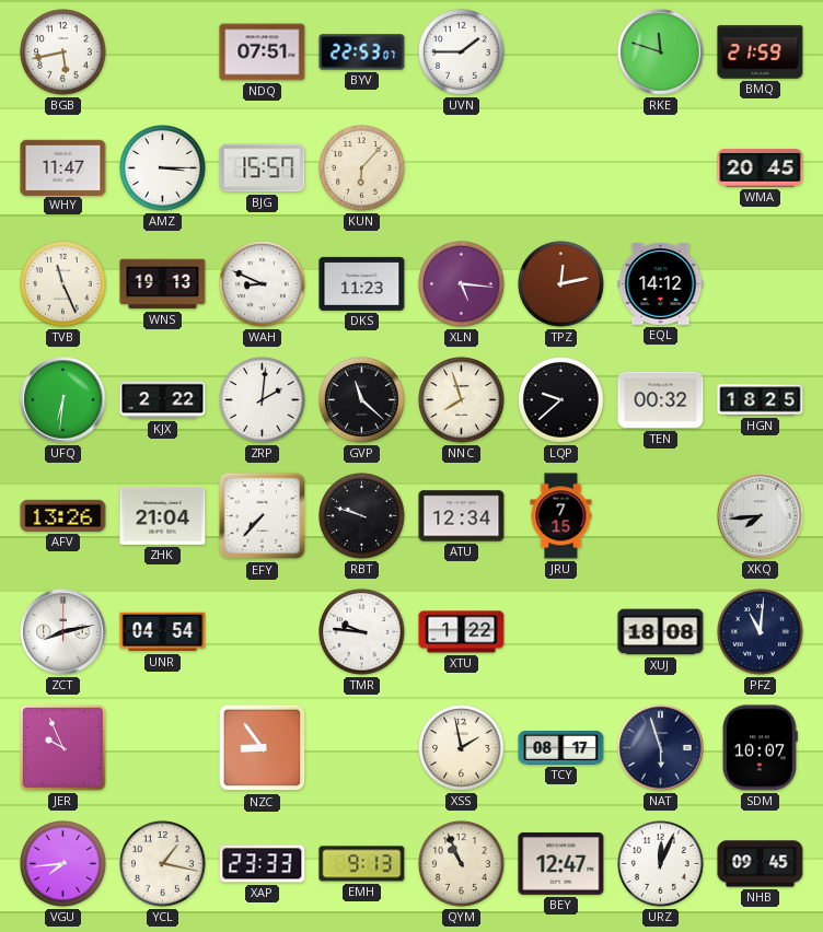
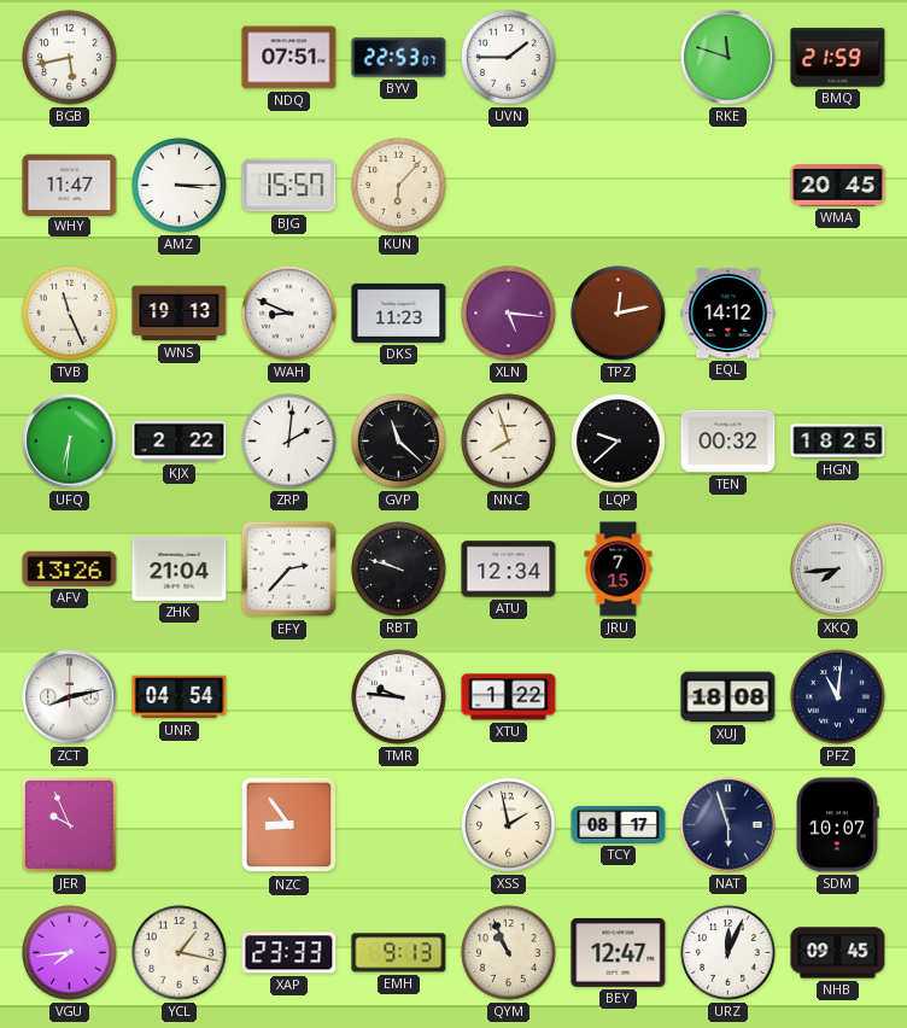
EFY: 7:37 -> 2:37
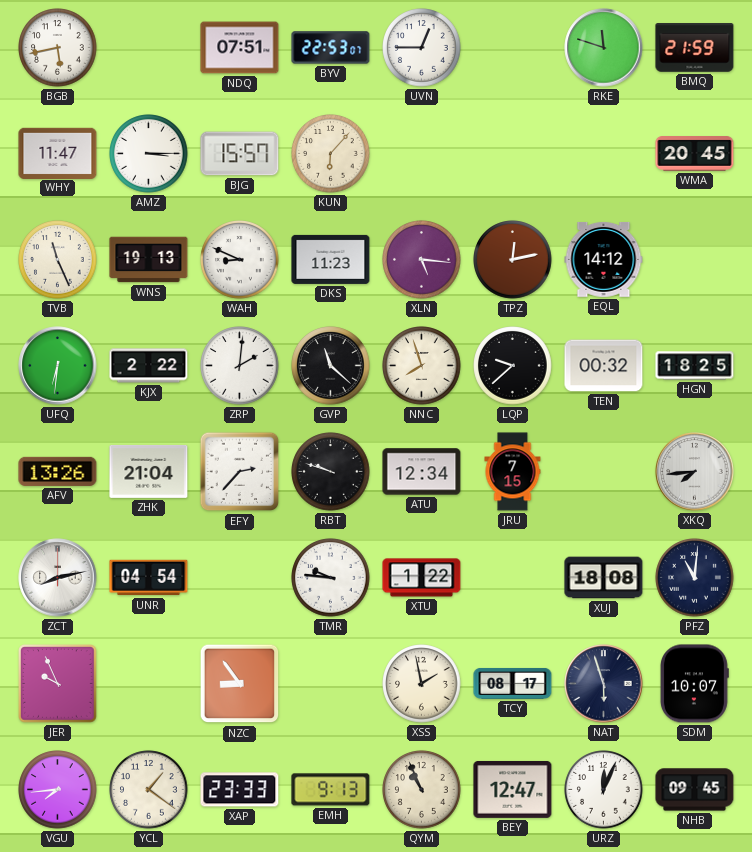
UVN: 1:45 -> 12:45
YCL: 1:17 -> 1:21
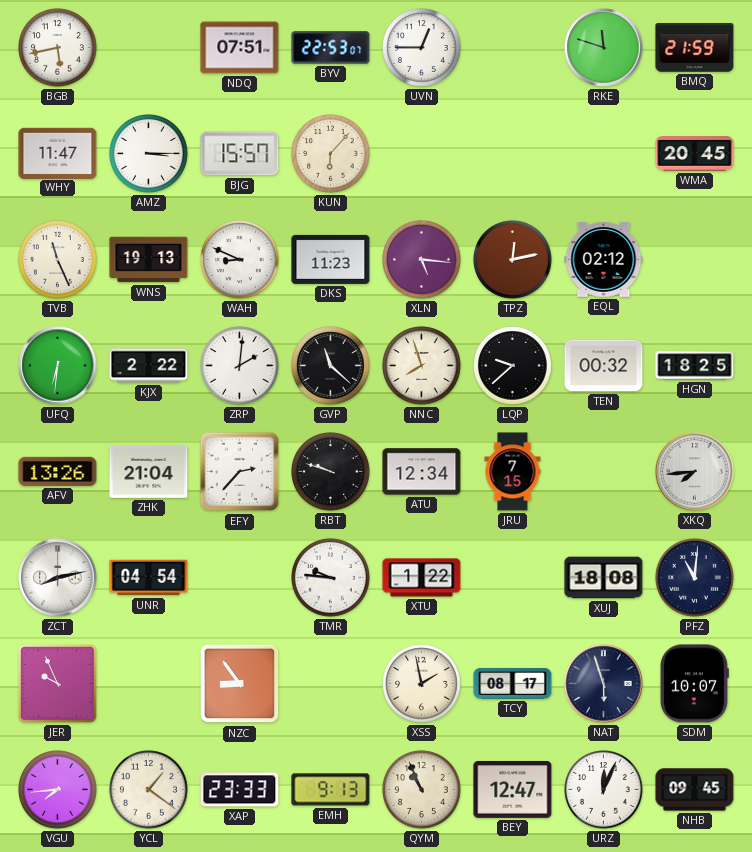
EQL: 14:12 -> 02:12
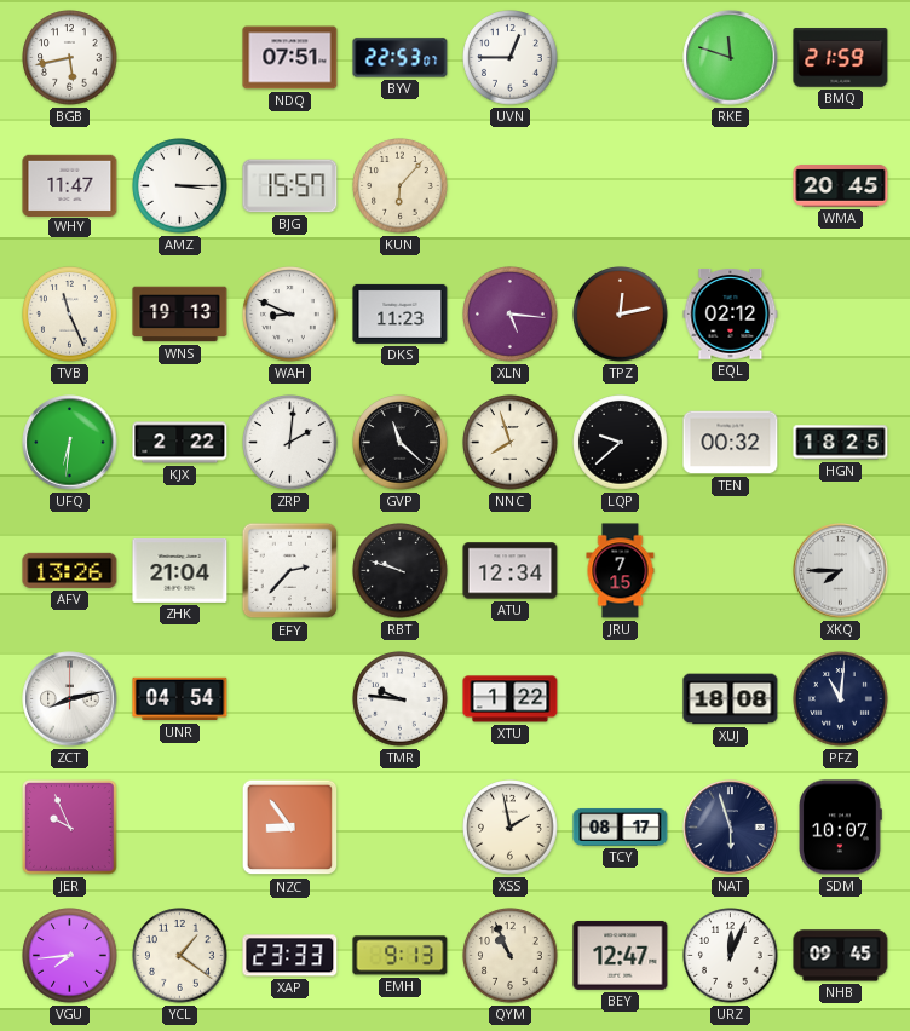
XKQ: 7:44 -> 7:45
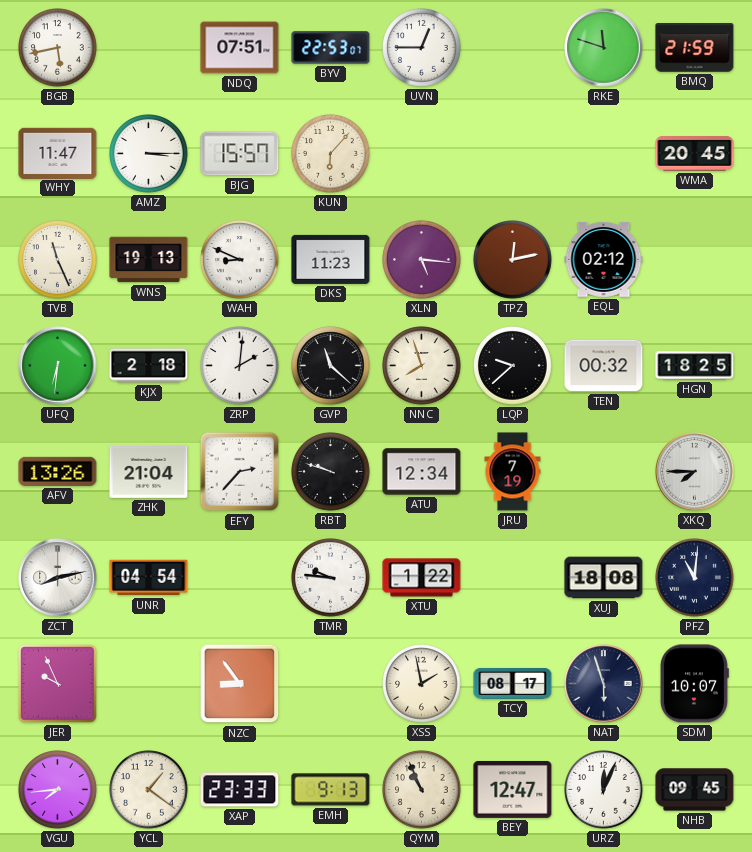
KJX: 2:22 -> 2:18
JRU: 7:15 -> 7:19
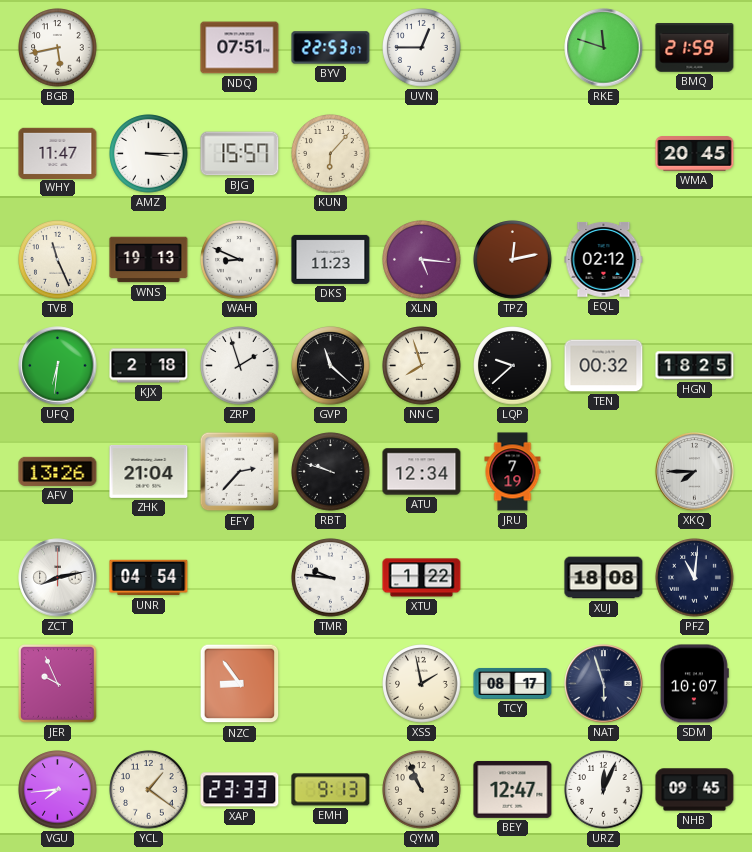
ZRP: 2:01 -> 1:57
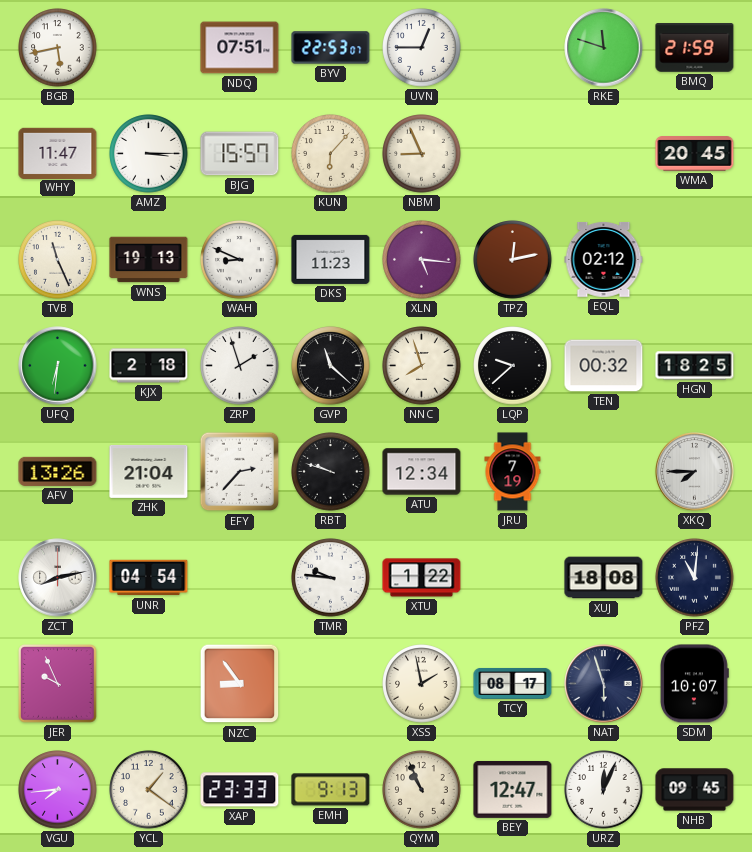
NBM: none -> 8:56
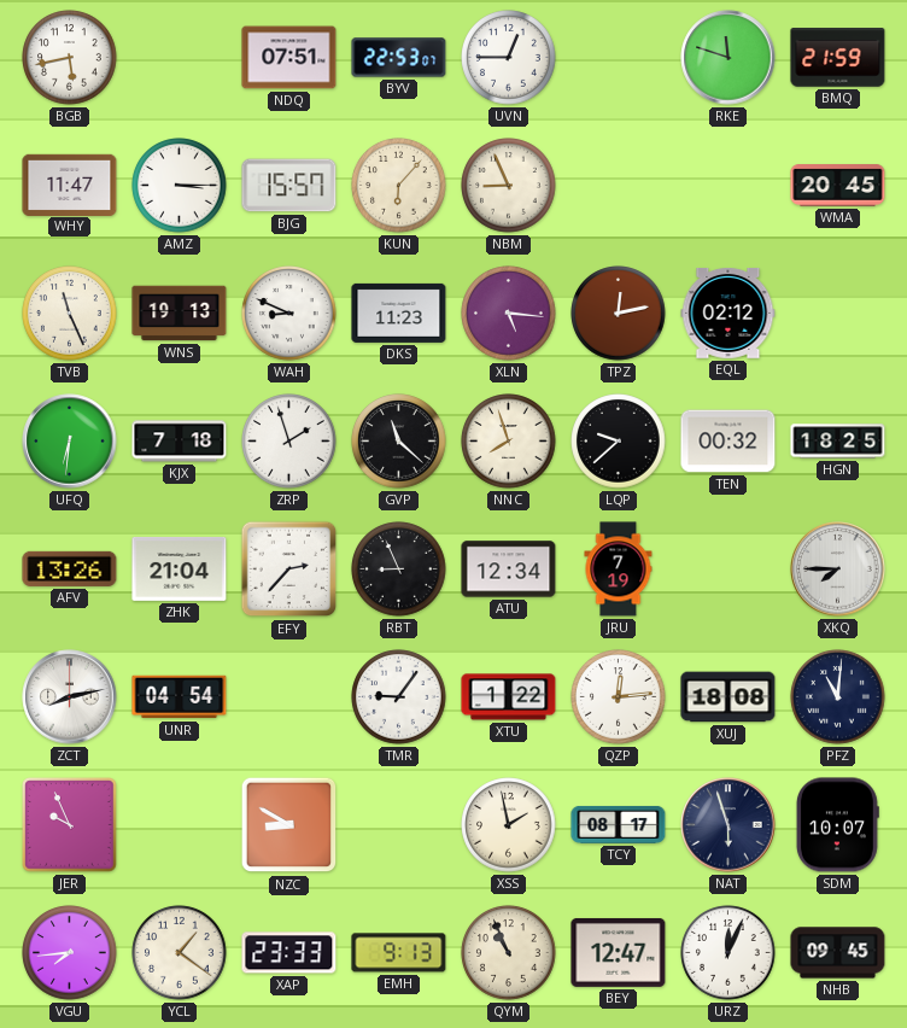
KJX: 2:18 -> 7:18
RBT: 9:48 -> 8:56
TMR: 9:46 -> 9:06
QZP: none -> 12:14
NZC: 8:54 -> 8:50
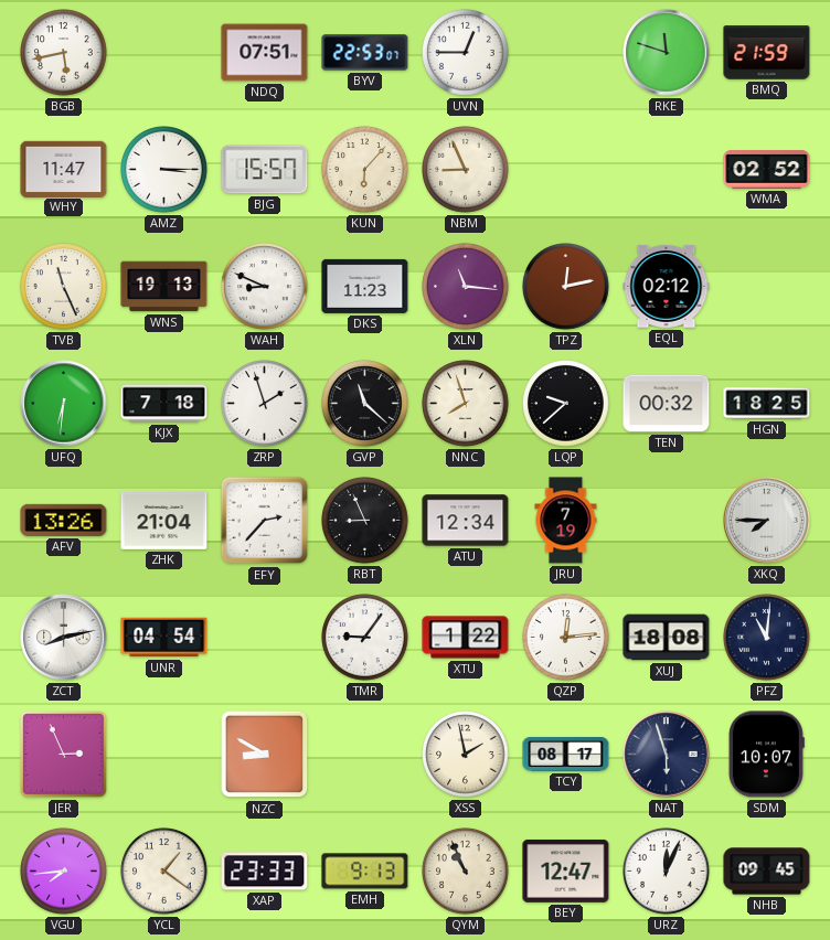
WMA: 20:45 -> 02:52
XLN: 5:16 -> 11:16
JER: 9:56 -> 2:56
